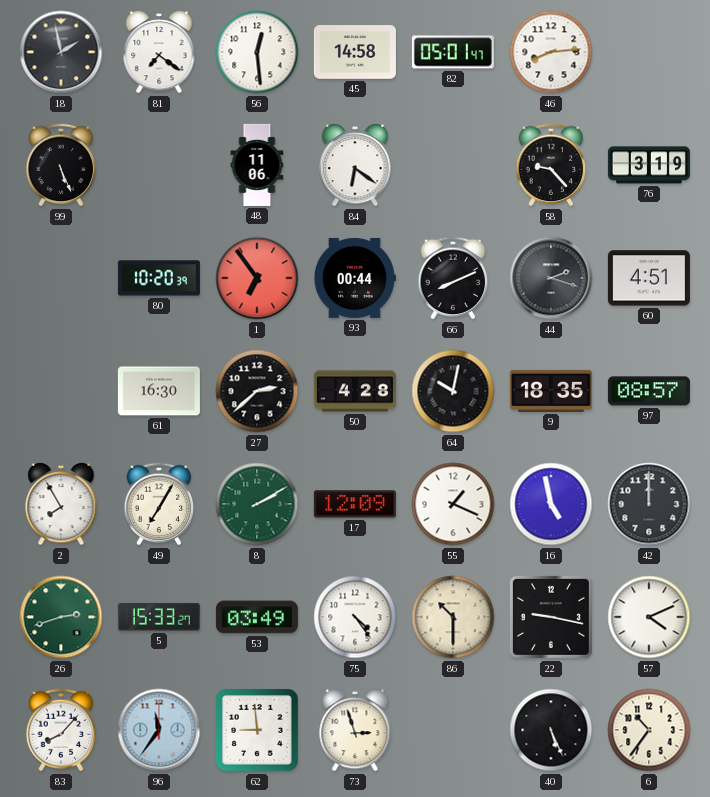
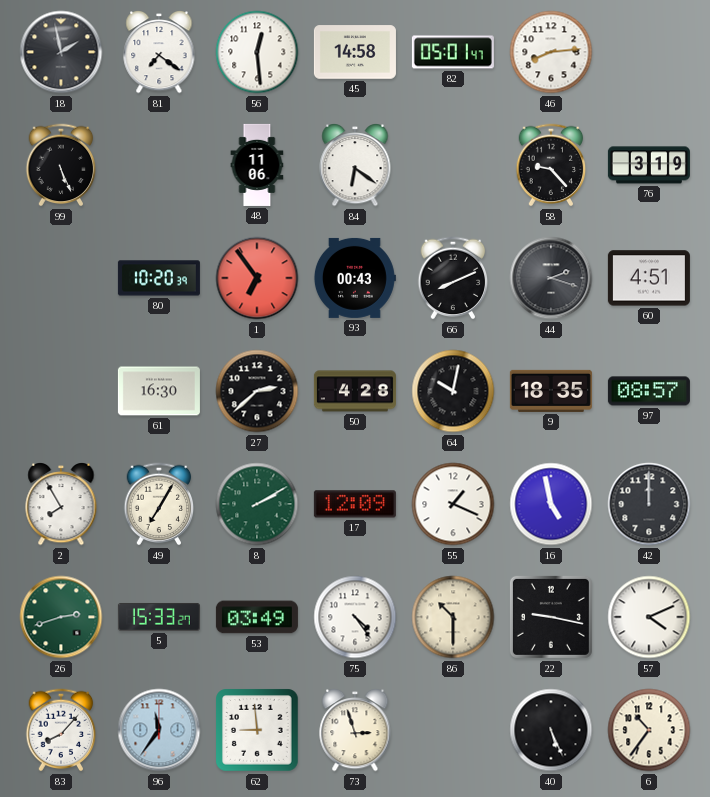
93: 00:44 -> 00:43
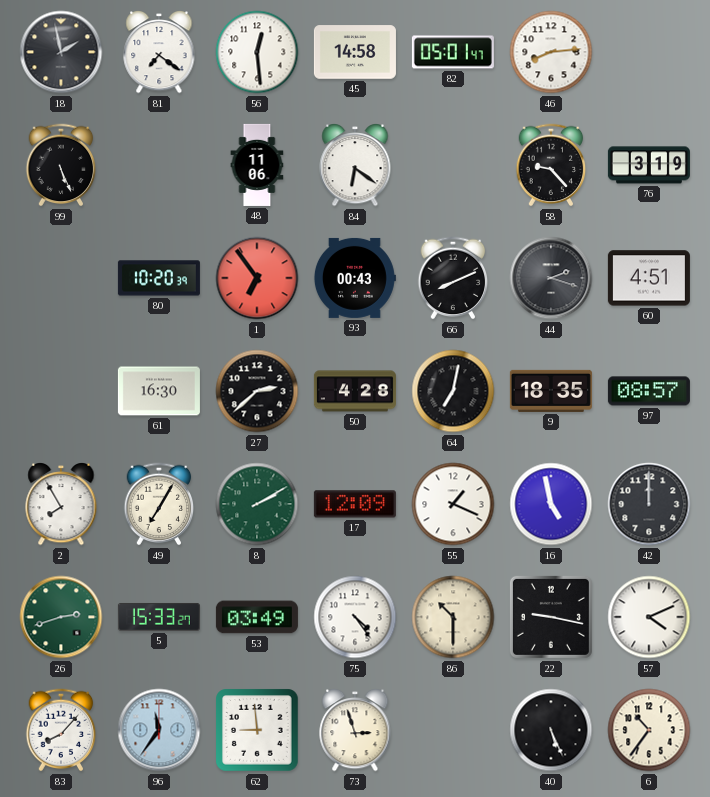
64: 10:02 -> 7:02
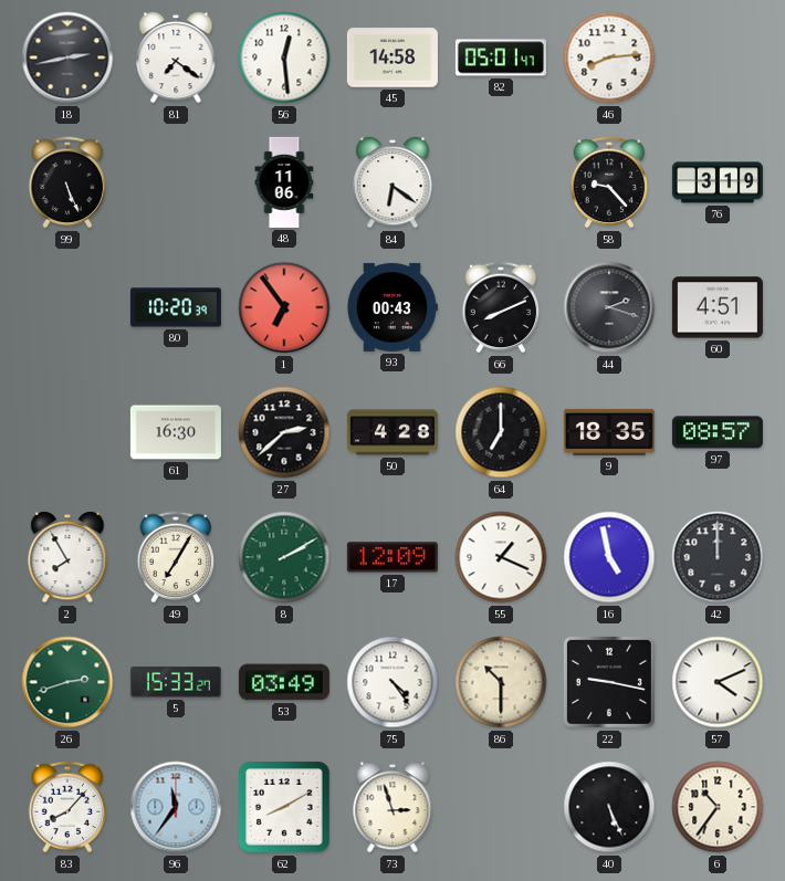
18: 1:58 -> 2:43
64: 7:02 -> 7:00
62: 8:59 -> 8:10
